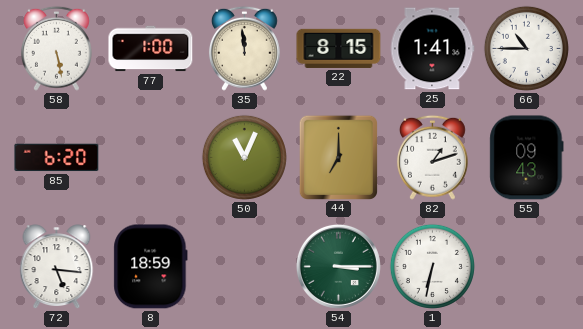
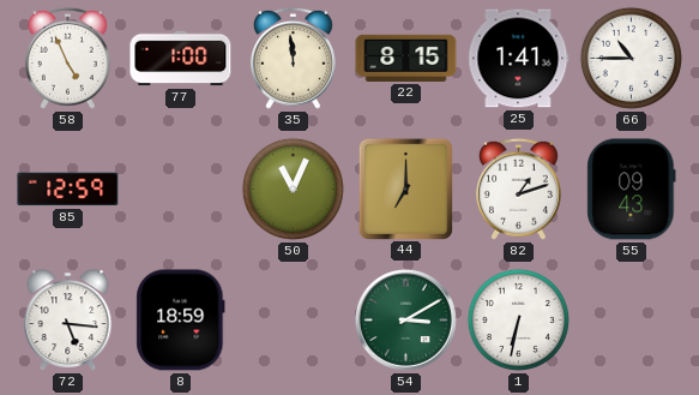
58: 5:28 -> 4:56
85: 6:20 -> 12:59
54: 3:15 -> 3:10
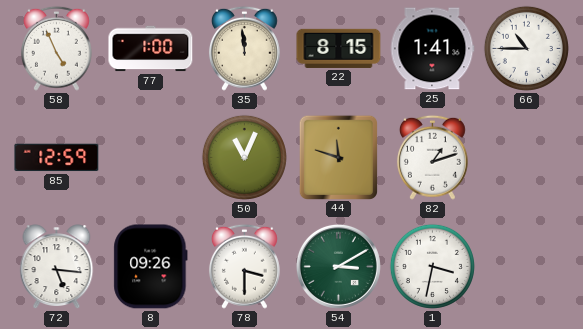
44: 7:00 -> 11:48
55: 09:43 -> none
8: 18:59 -> 09:26
78: none -> 3:30
1: 6:32 -> 3:32
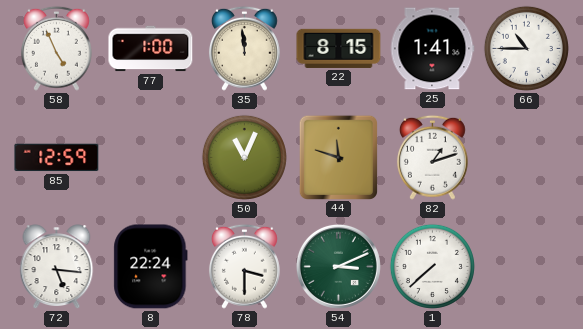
8: 09:26 -> 22:24
54: 3:10 -> 3:11
1: 3:32 -> 7:38
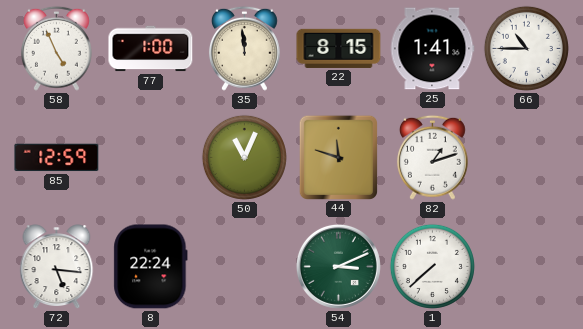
78: 3:30 -> none
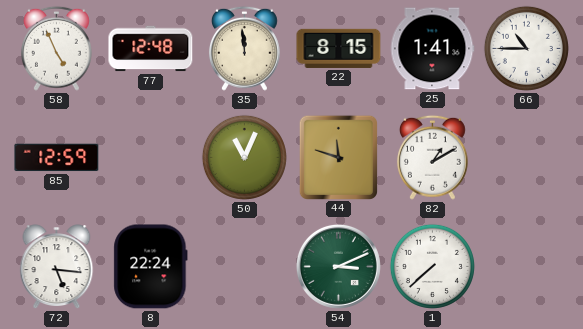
77: 1:00 -> 12:48
82: 1:12 -> 1:10
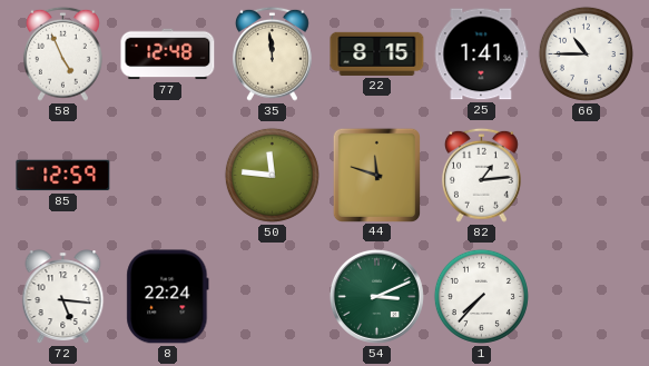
50: 11:04 -> 11:46
82: 1:10 -> 1:14
1: 7:38 -> 7:37
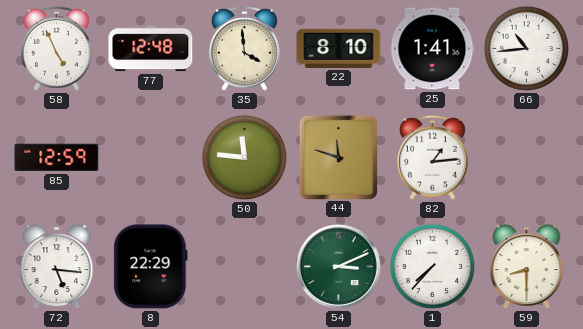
35: 11:59 -> 3:59
22: 8:15 -> 8:10
66: 10:45 -> 10:44
8: 22:24 -> 22:29
59: none -> 8:30
